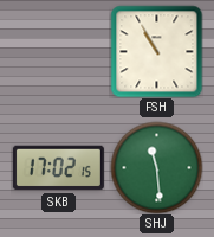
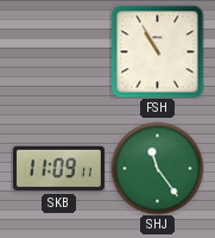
SKB: 17:02 -> 11:09
SHJ: 11:29 -> 11:24
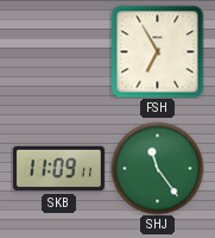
FSH: 10:55 -> 6:55
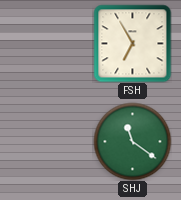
SKB: 11:09 -> none
SHJ: 11:24 -> 11:21
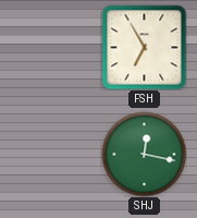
SHJ: 11:21 -> 12:17
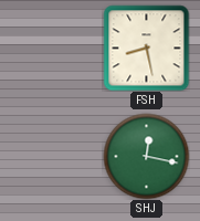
FSH: 6:55 -> 8:28
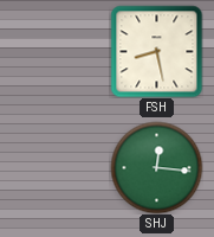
SHJ: 12:17 -> 12:16
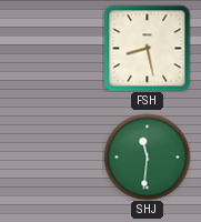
SHJ: 12:16 -> 11:31
